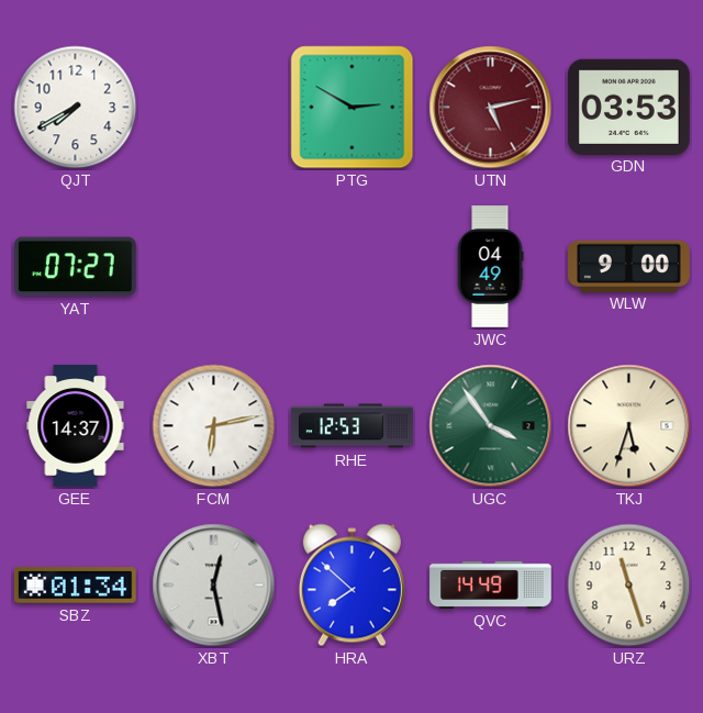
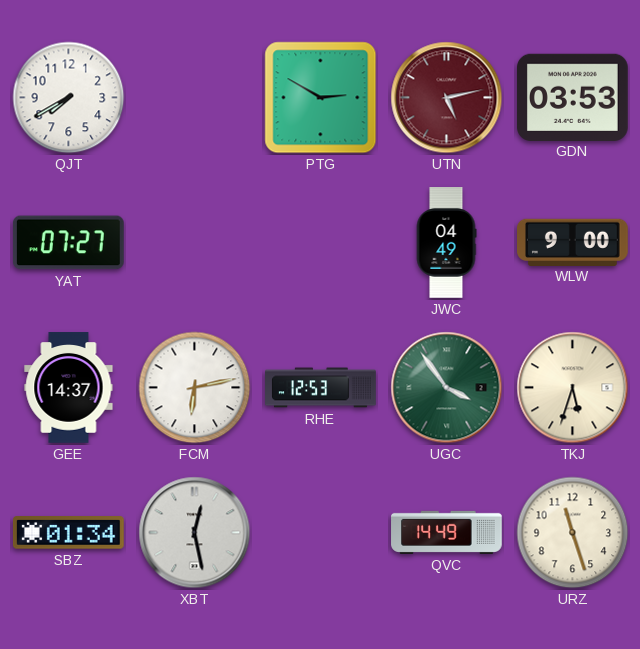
HRA: 7:52 -> none
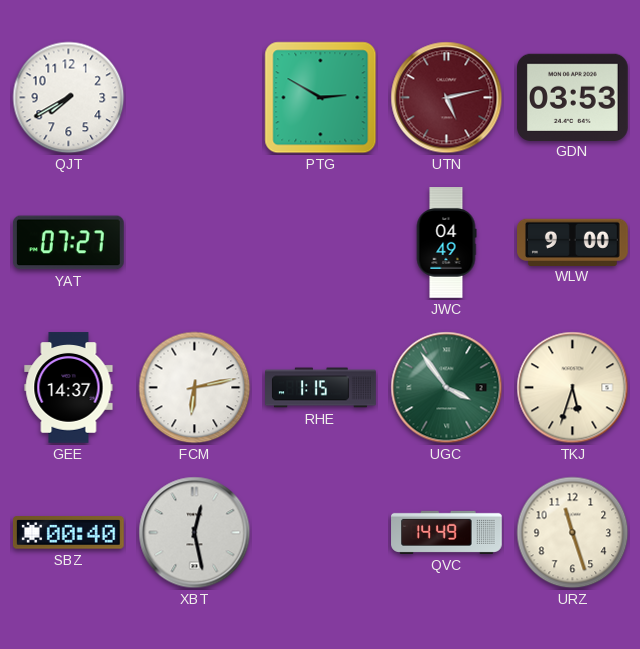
RHE: 12:53 -> 1:15
SBZ: 01:34 -> 00:40
